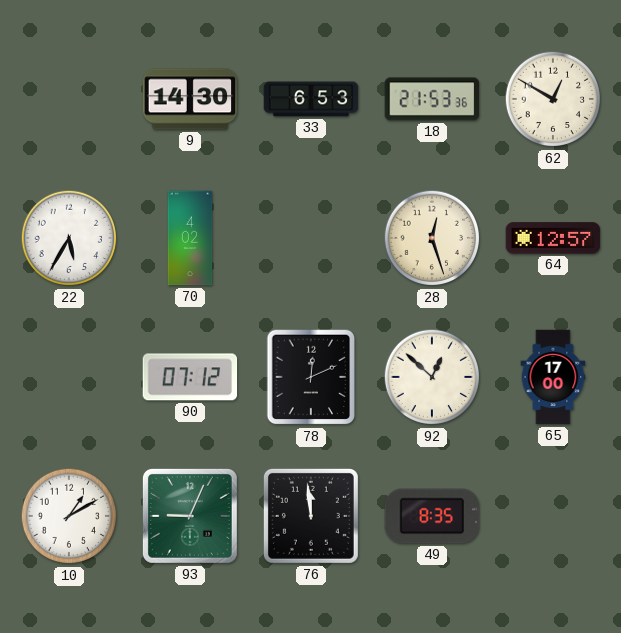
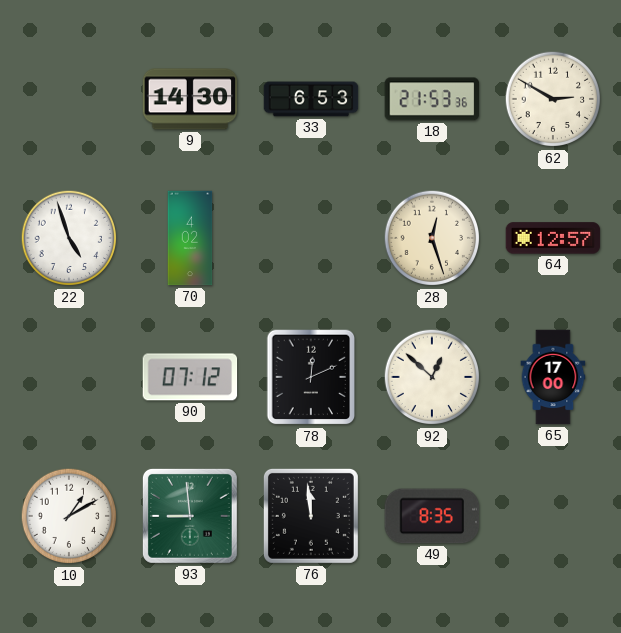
62: 12:50 -> 2:50
22: 5:35 -> 4:57
93: 9:04 -> 8:59
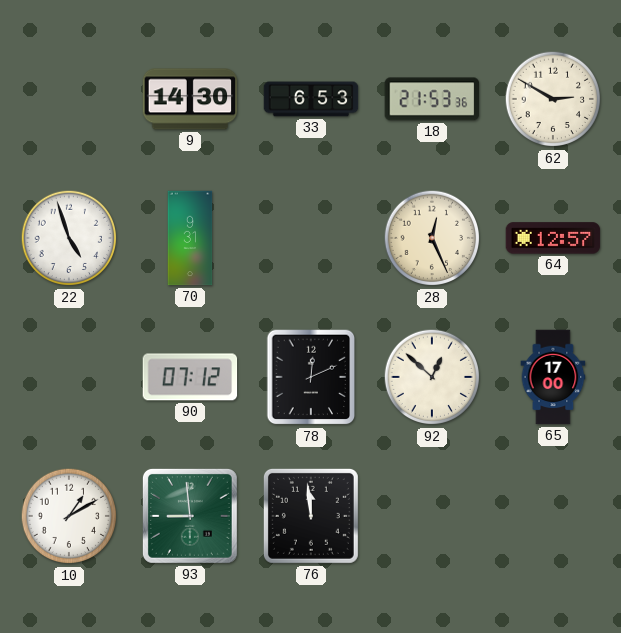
70: 4:02 -> 9:31
28: 12:27 -> 12:26
49: 8:35 -> none
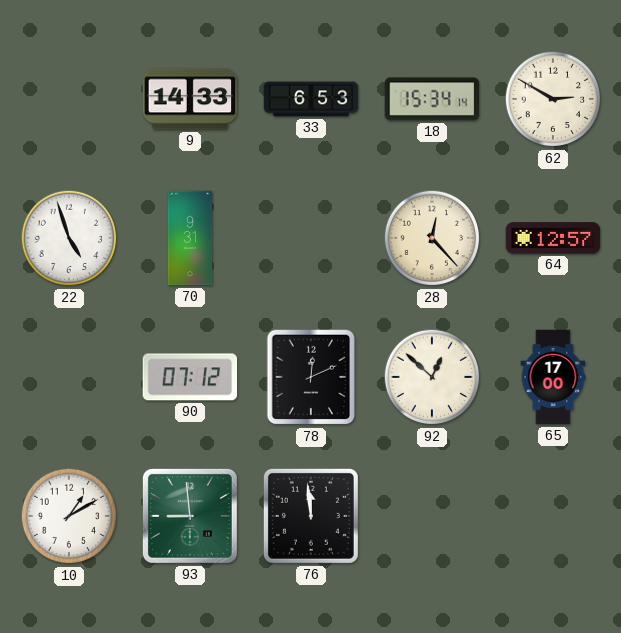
9: 14:30 -> 14:33
18: 21:53 -> 15:34
28: 12:26 -> 12:23
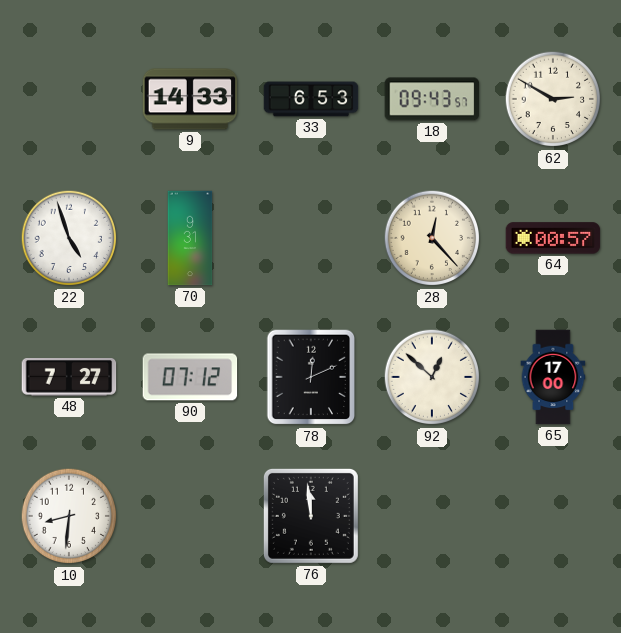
18: 15:34 -> 09:43
64: 12:57 -> 00:57
48: none -> 7:27
10: 1:10 -> 8:31
93: 8:59 -> none
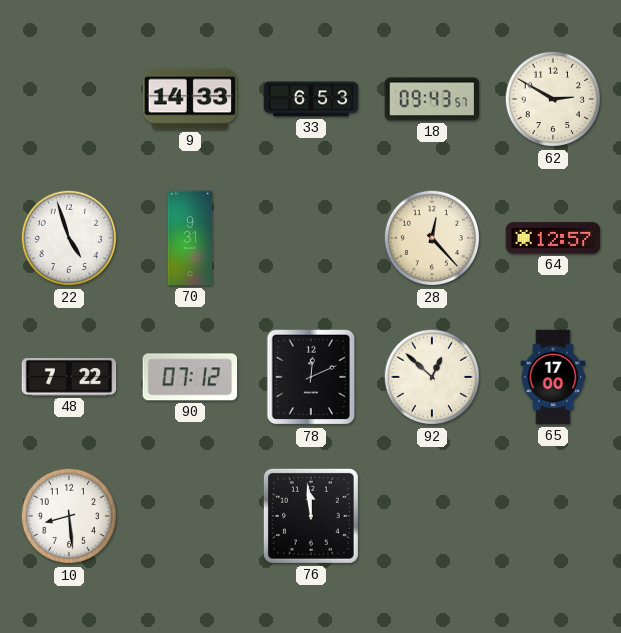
64: 00:57 -> 12:57
48: 7:27 -> 7:22
10: 8:31 -> 8:29
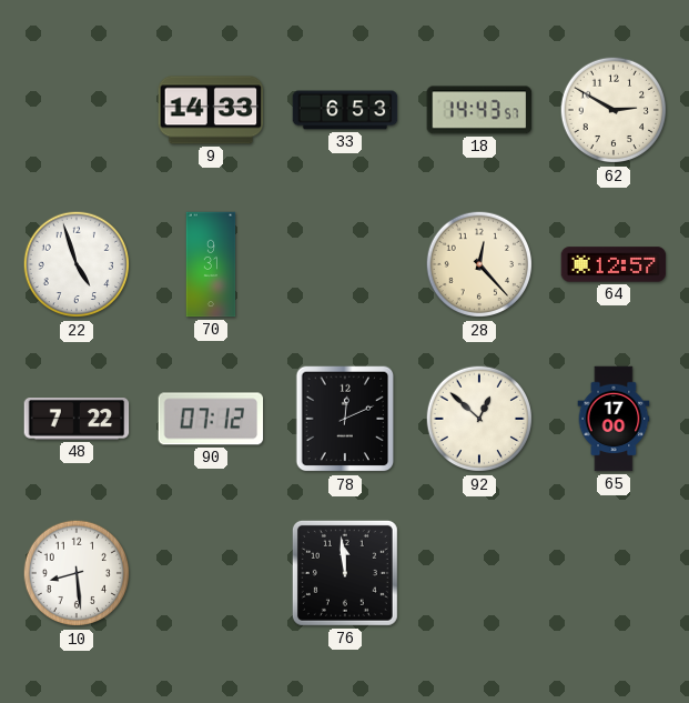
18: 09:43 -> 14:43
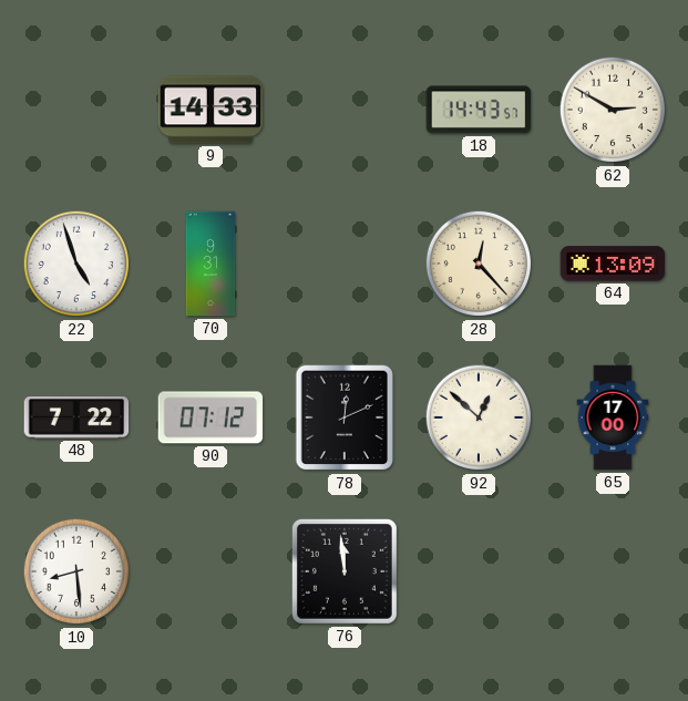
33: 6:53 -> none
64: 12:57 -> 13:09
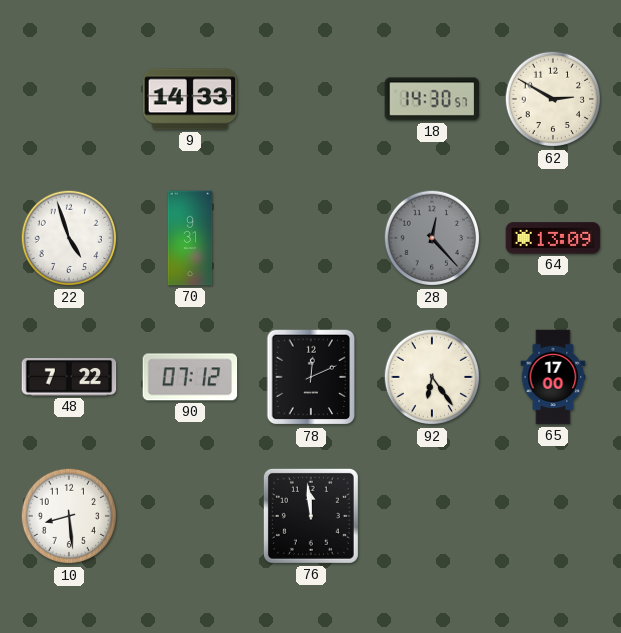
18: 14:43 -> 14:30
28 dial: cream -> grey
92: 12:52 -> 6:24
